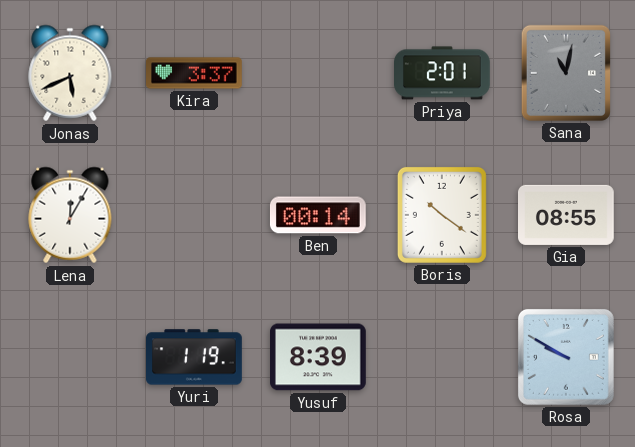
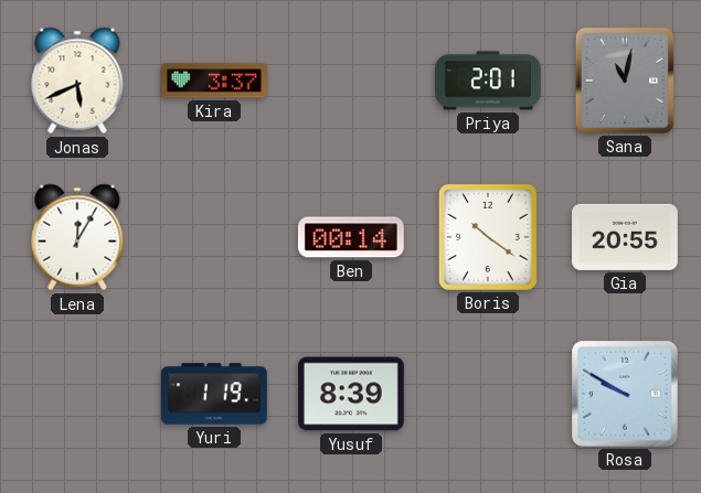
Gia: 08:55 -> 20:55
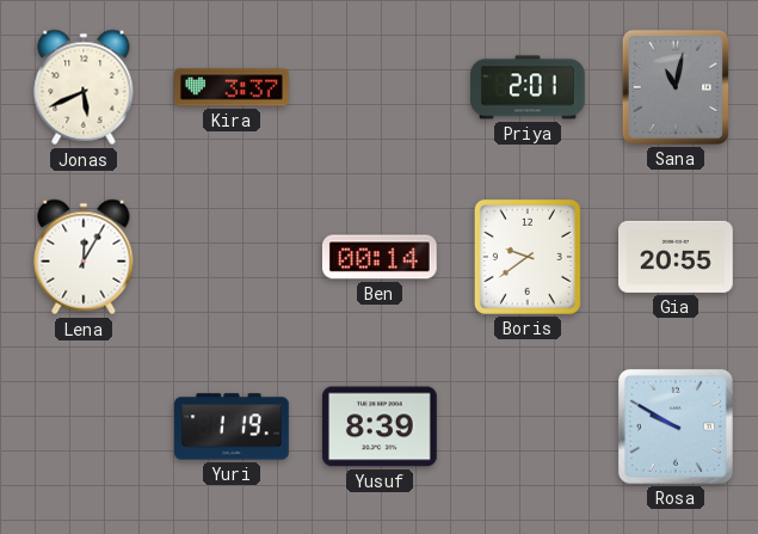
Boris: 10:21 -> 9:39
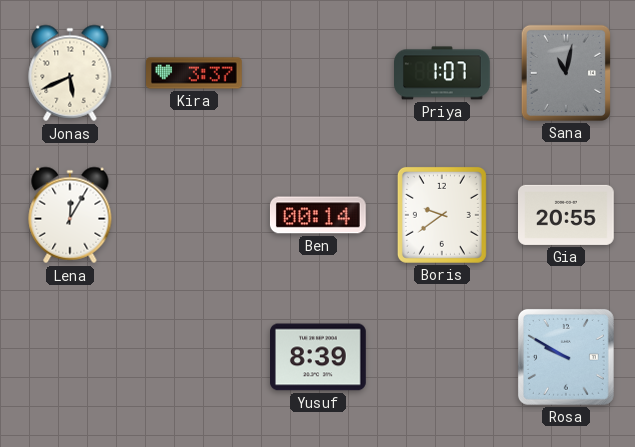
Priya: 2:01 -> 1:07
Yuri: 1:19 -> none
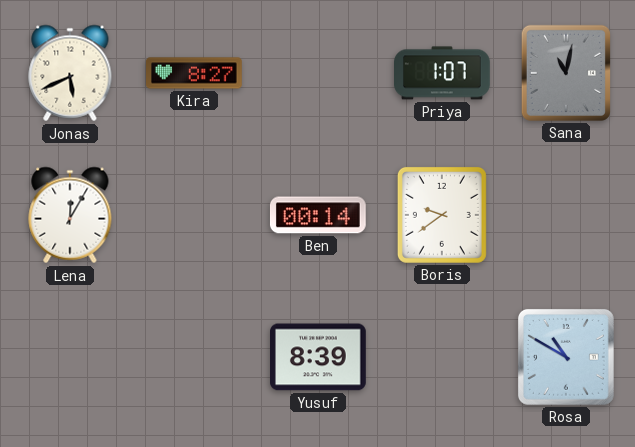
Kira: 3:37 -> 8:27
Gia: 20:55 -> none
Rosa: 9:50 -> 10:50
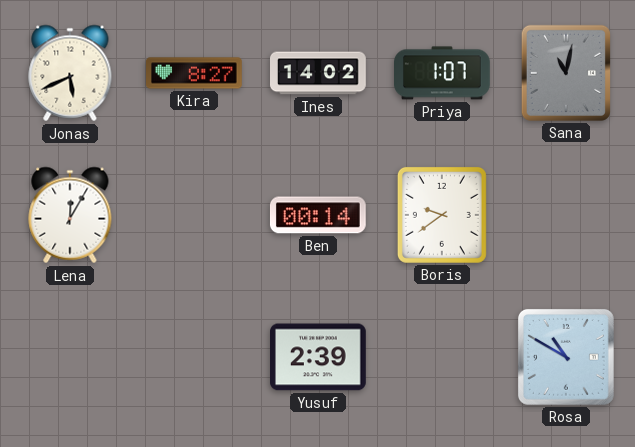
Ines: none -> 14:02
Yusuf: 8:39 -> 2:39
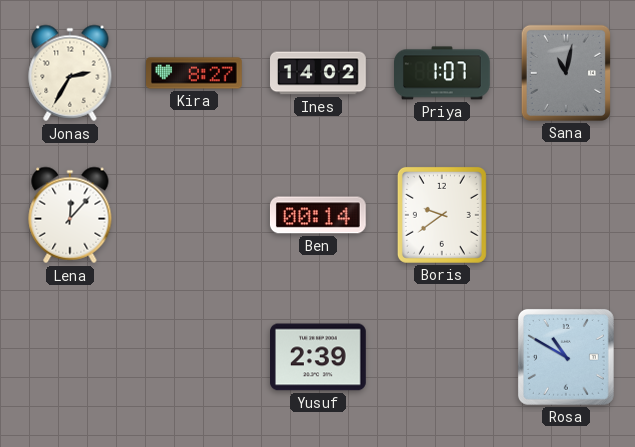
Jonas: 5:41 -> 2:35
Lena: 12:05 -> 12:07
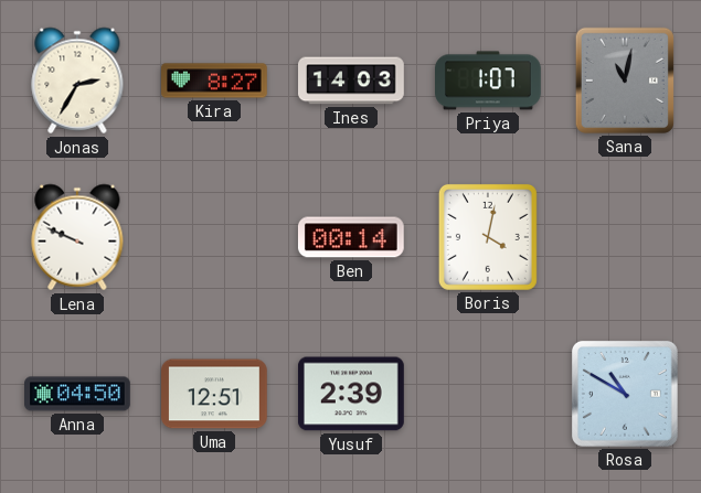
Ines: 14:02 -> 14:03
Lena: 12:07 -> 9:49
Boris: 9:39 -> 4:02
Anna: none -> 04:50
Uma: none -> 12:51
